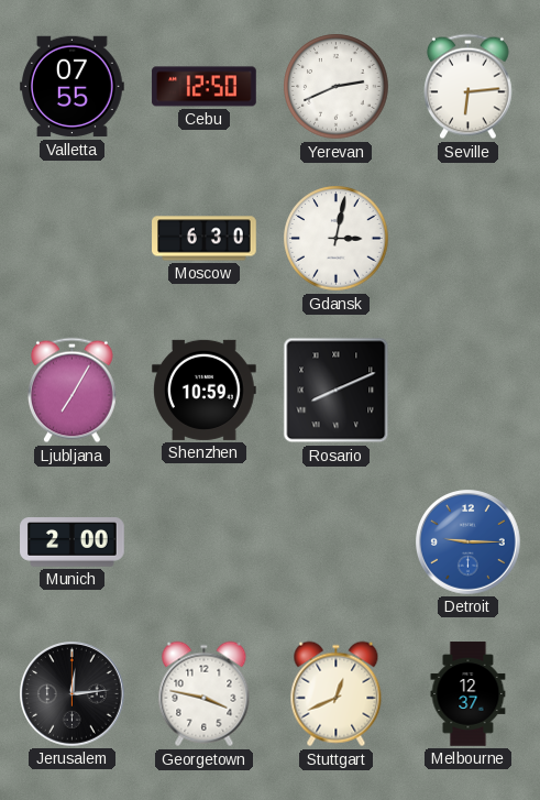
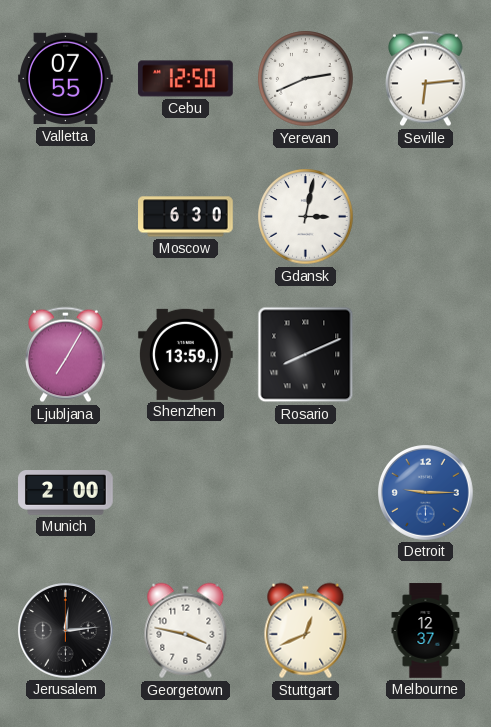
Shenzhen: 10:59 -> 13:59
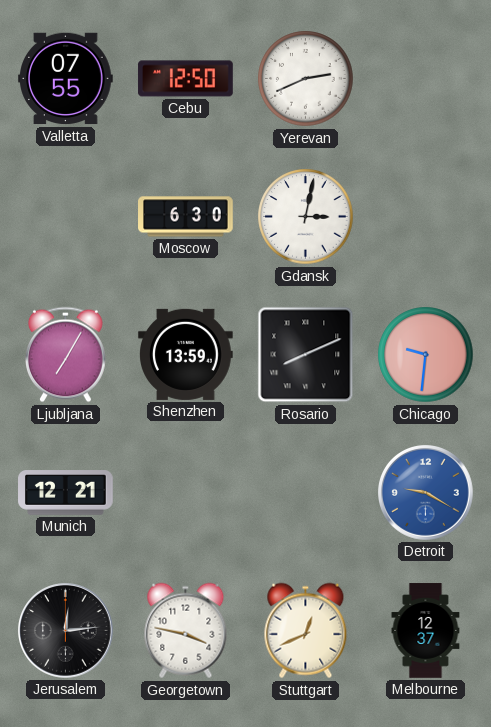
Seville: 6:14 -> none
Chicago: none -> 9:31
Munich: 2:00 -> 12:21
Detroit: 9:15 -> 9:20
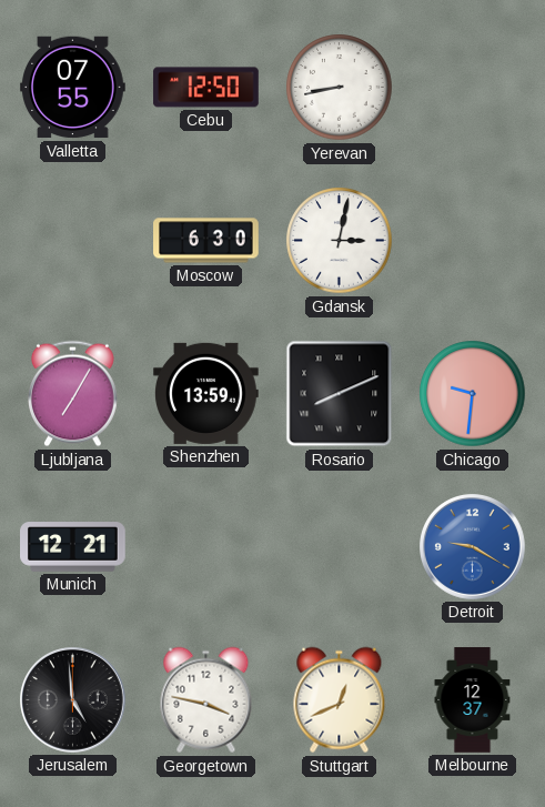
Yerevan: 2:41 -> 8:43
Jerusalem: 12:14 -> 4:59
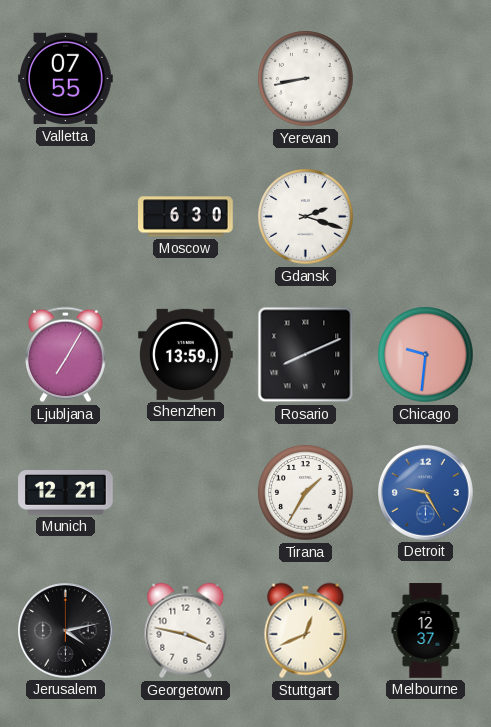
Cebu: 12:50 -> none
Gdansk: 3:02 -> 2:18
Tirana: none -> 1:35
Detroit: 9:20 -> 9:25
Jerusalem: 4:59 -> 4:13
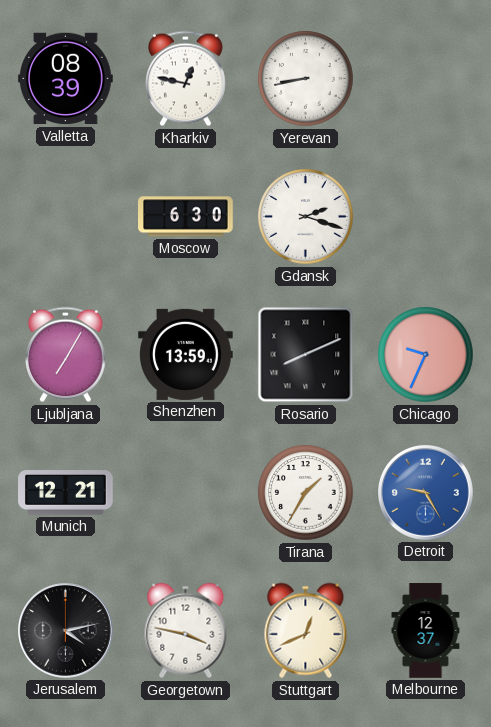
Valletta: 07:55 -> 08:39
Kharkiv: none -> 12:47
Chicago: 9:31 -> 9:34
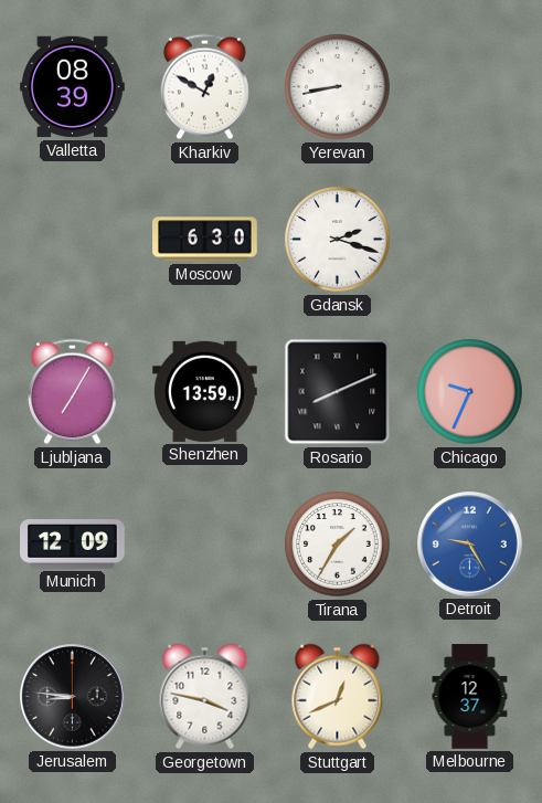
Kharkiv: 12:47 -> 12:50
Munich: 12:21 -> 12:09
Jerusalem: 4:13 -> 8:46
